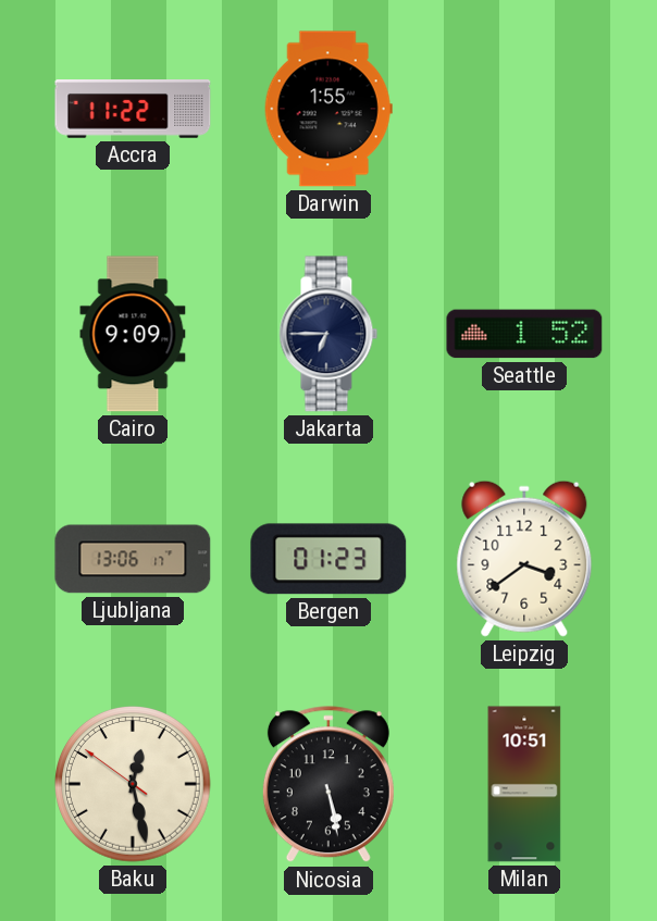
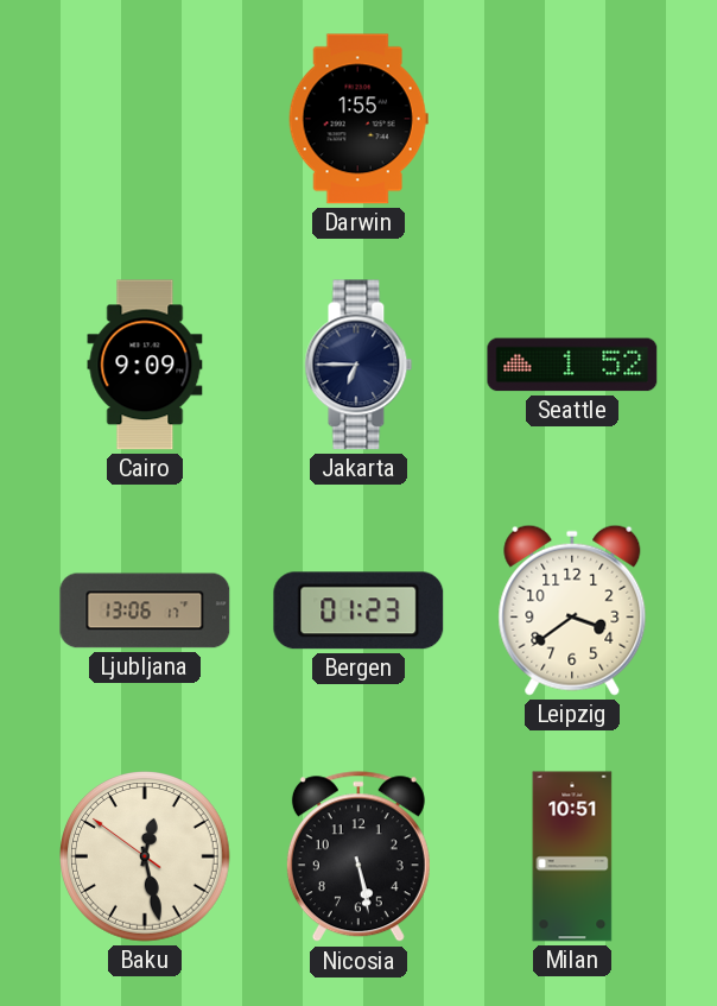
Accra: 11:22 -> none
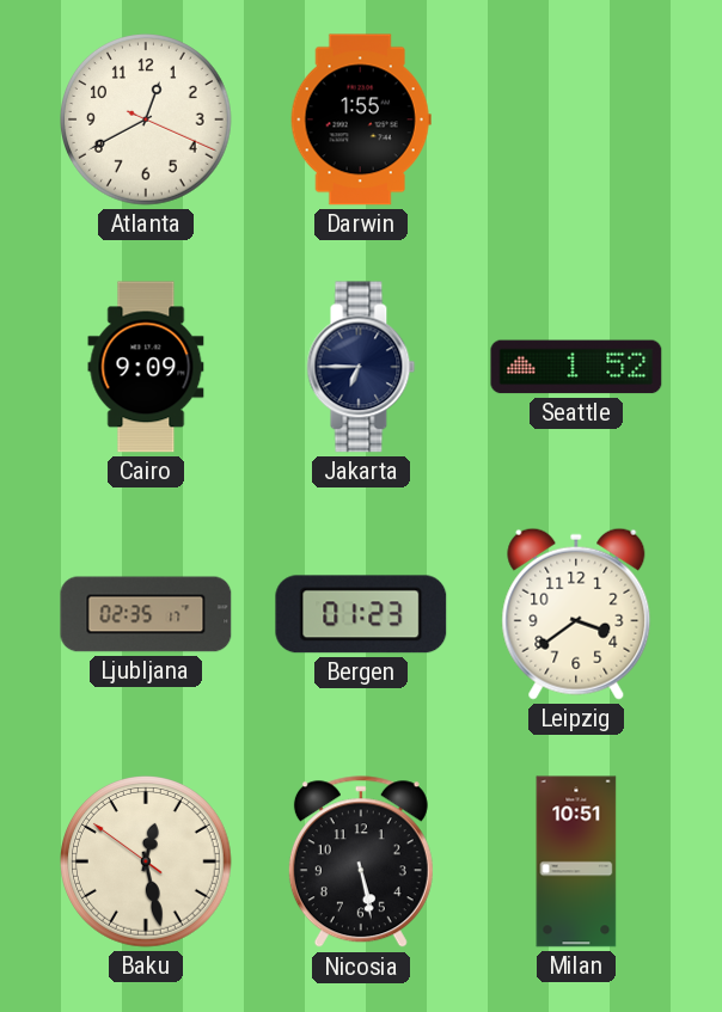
Atlanta: none -> 12:40
Ljubljana: 13:06 -> 02:35
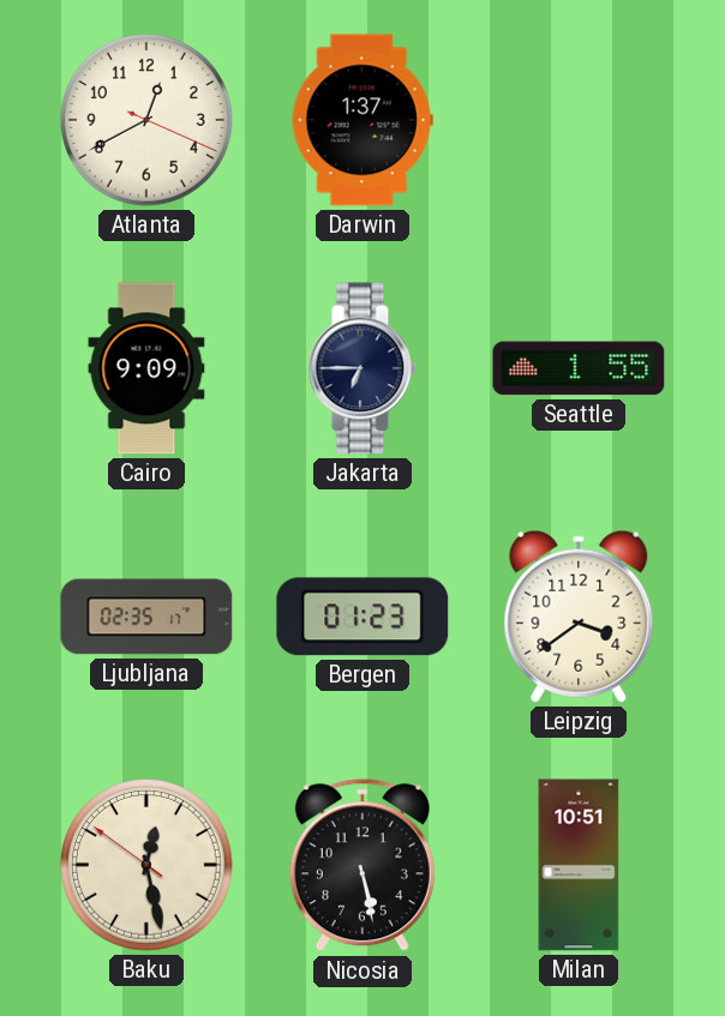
Darwin: 1:55 -> 1:37
Seattle: 1:52 -> 1:55
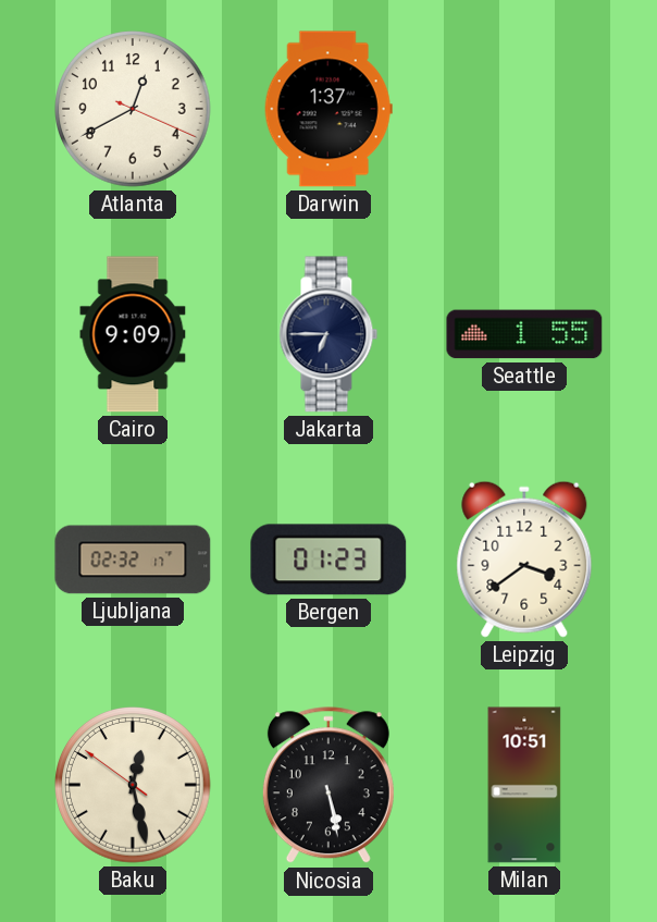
Ljubljana: 02:35 -> 02:32
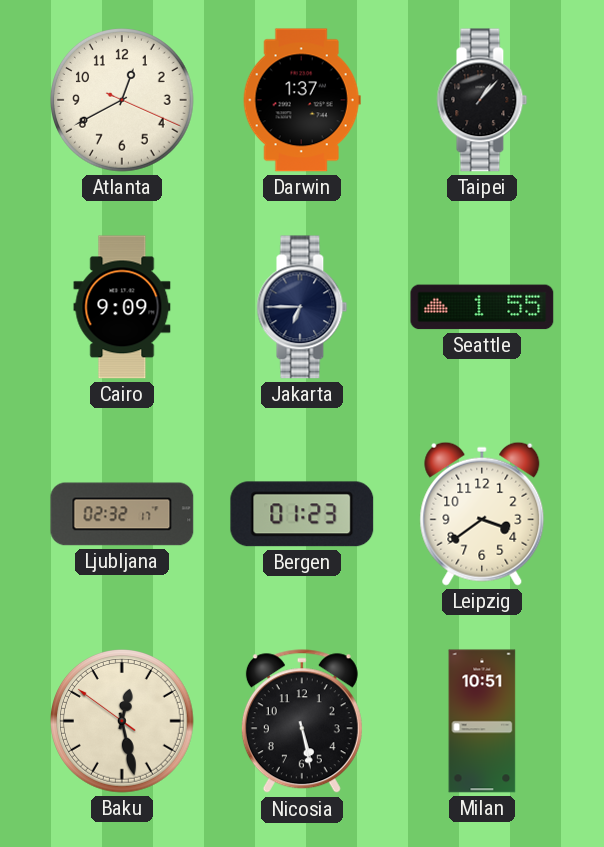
Taipei: none -> 1:07
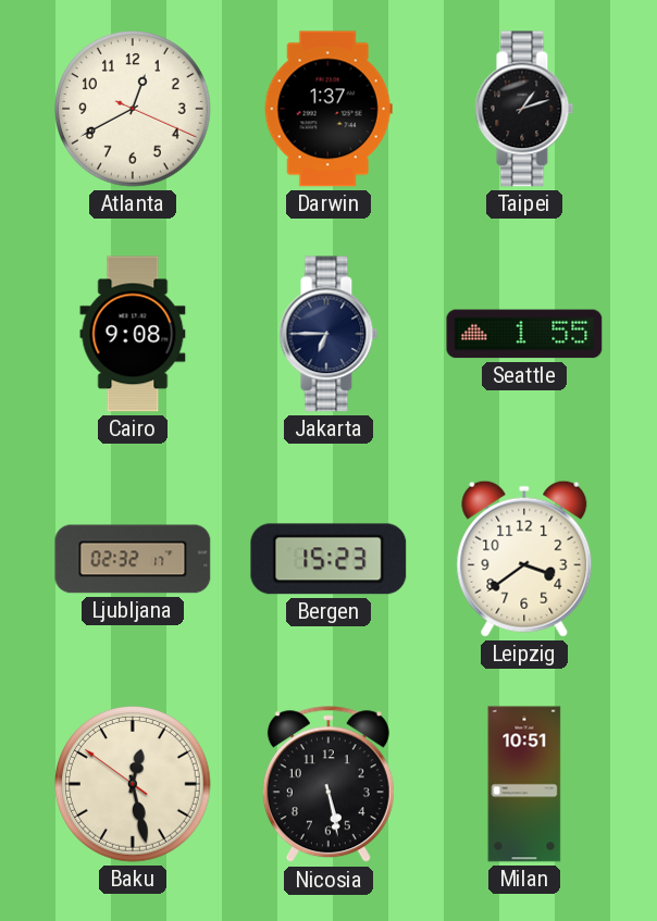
Taipei: 1:07 -> 1:12
Cairo: 9:09 -> 9:08
Bergen: 01:23 -> 15:23
